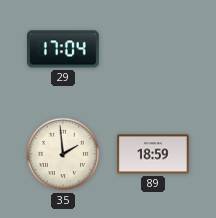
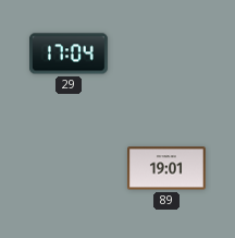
35: 1:59 -> none
89: 18:59 -> 19:01
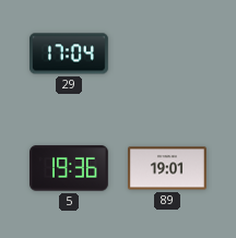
5: none -> 19:36
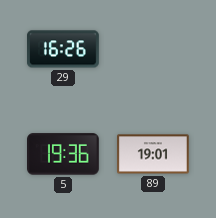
29: 17:04 -> 16:26
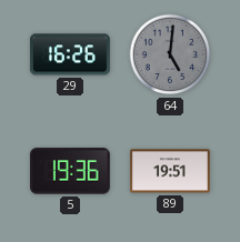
64: none -> 5:01
89: 19:01 -> 19:51
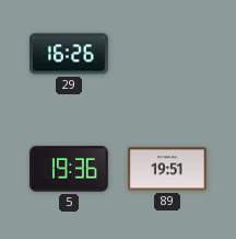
64: 5:01 -> none
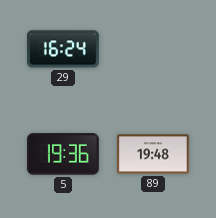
29: 16:26 -> 16:24
89: 19:51 -> 19:48
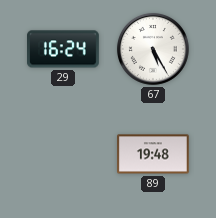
67: none -> 5:25
5: 19:36 -> none
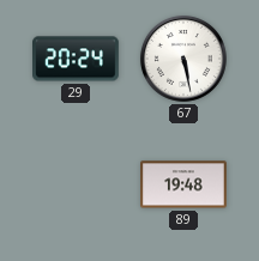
29: 16:24 -> 20:24
67: 5:25 -> 5:28
